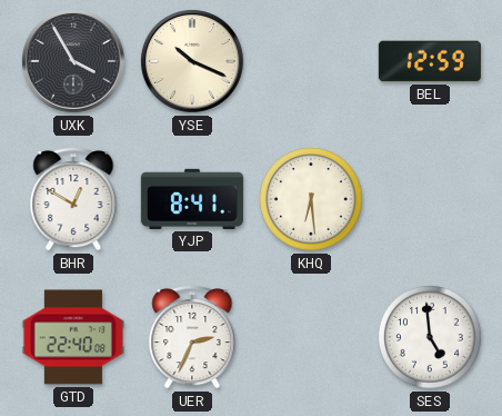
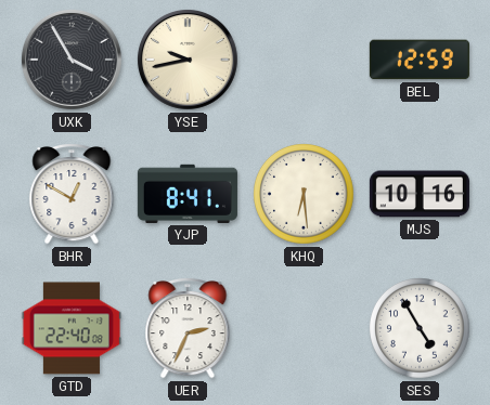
YSE: 10:19 -> 9:43
MJS: none -> 10:16
SES: 4:59 -> 4:55
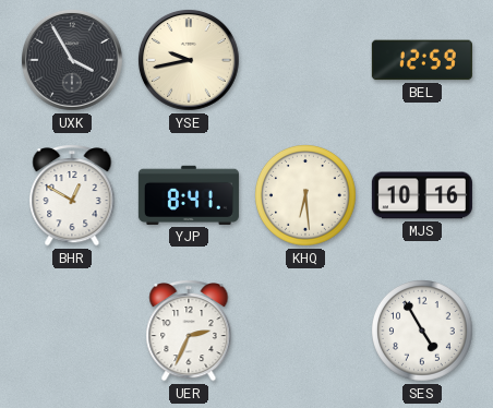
GTD: 22:40 -> none
